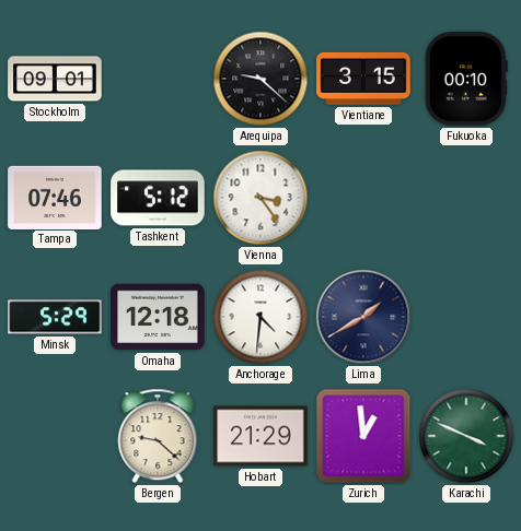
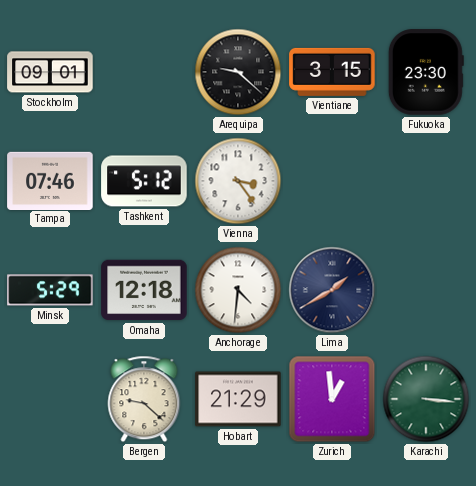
Fukuoka: 00:10 -> 23:30
Karachi: 3:49 -> 3:16
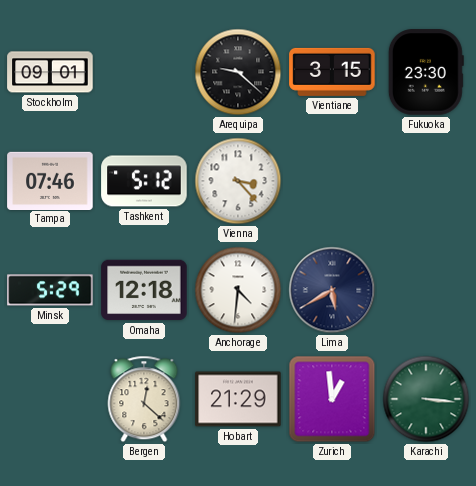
Vienna: 3:24 -> 3:23
Lima: 1:40 -> 5:40
Bergen: 9:22 -> 12:22
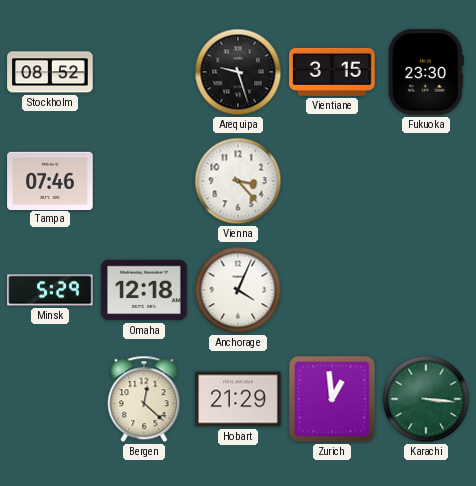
Stockholm: 09:01 -> 08:52
Arequipa: 9:22 -> 9:27
Tashkent: 5:12 -> none
Anchorage: 4:31 -> 4:04
Lima: 5:40 -> none
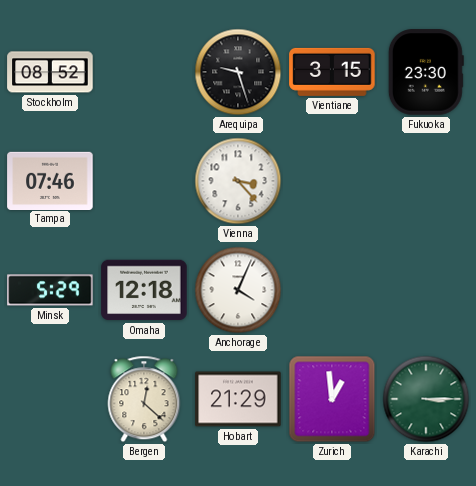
Karachi: 3:16 -> 3:15
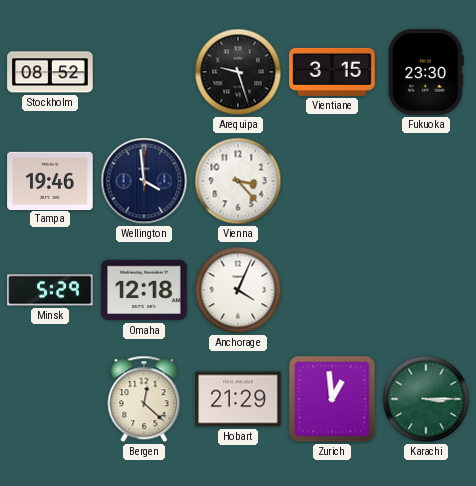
Tampa: 07:46 -> 19:46
Wellington: none -> 3:59
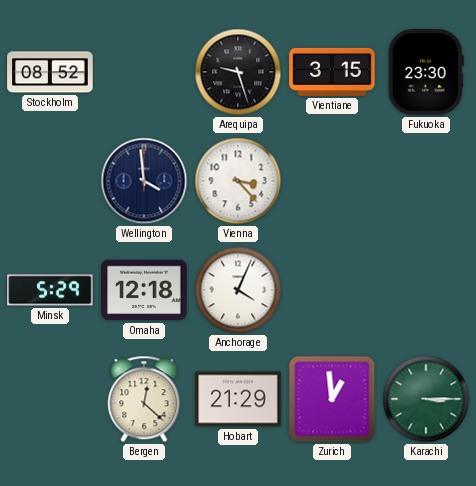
Tampa: 19:46 -> none
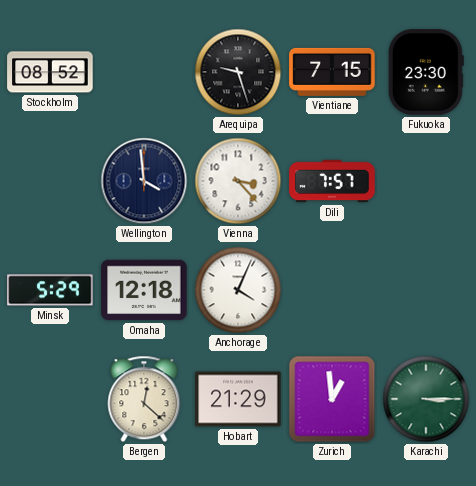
Vientiane: 3:15 -> 7:15
Dili: none -> 7:57
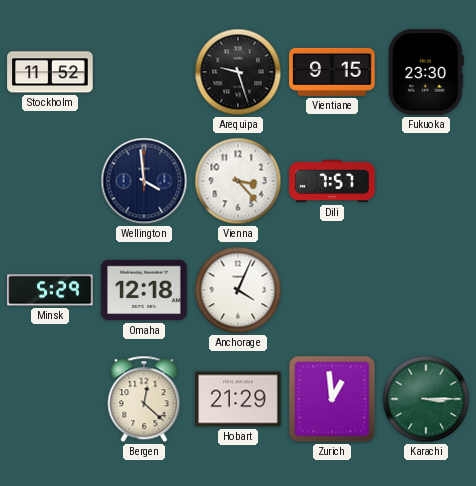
Stockholm: 08:52 -> 11:52
Vientiane: 7:15 -> 9:15
